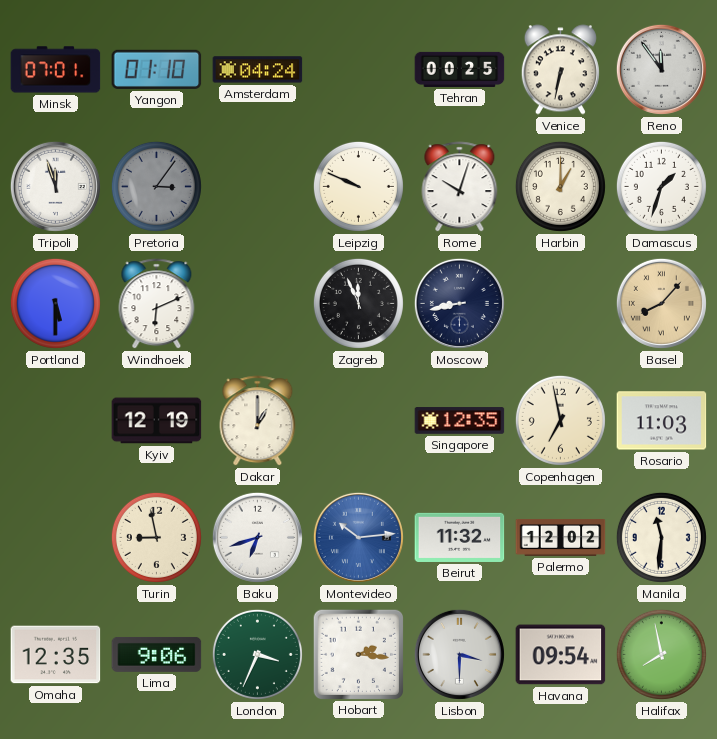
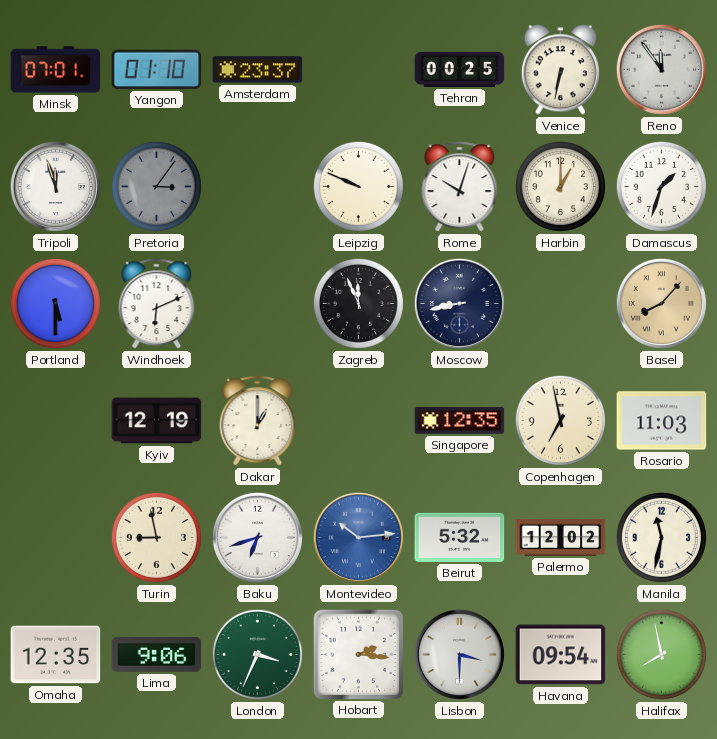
Amsterdam: 04:24 -> 23:37
Beirut: 11:32 -> 5:32
Manila: 11:31 -> 11:32
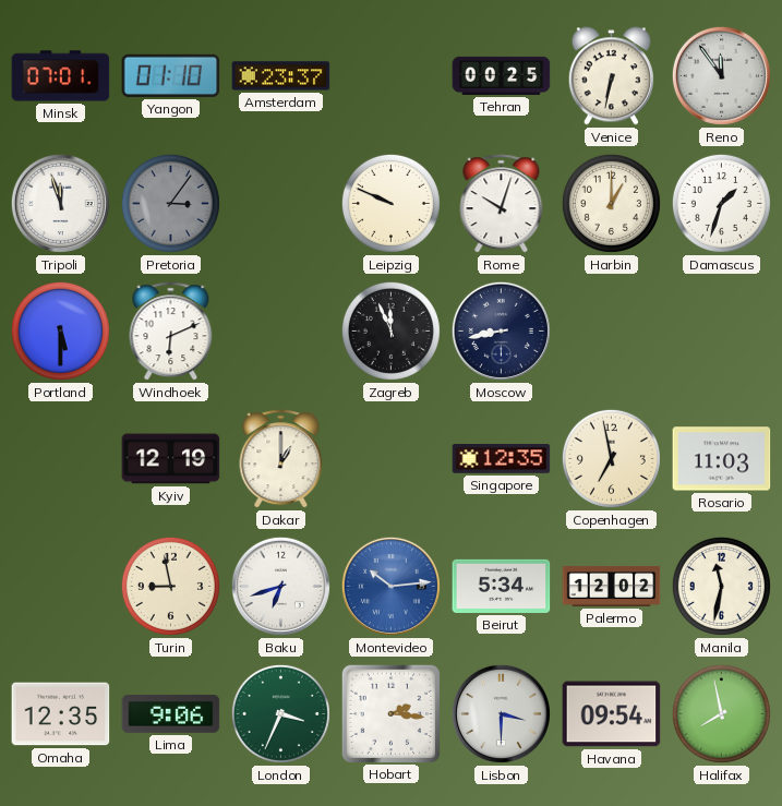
Basel: 8:07 -> none
Beirut: 5:32 -> 5:34
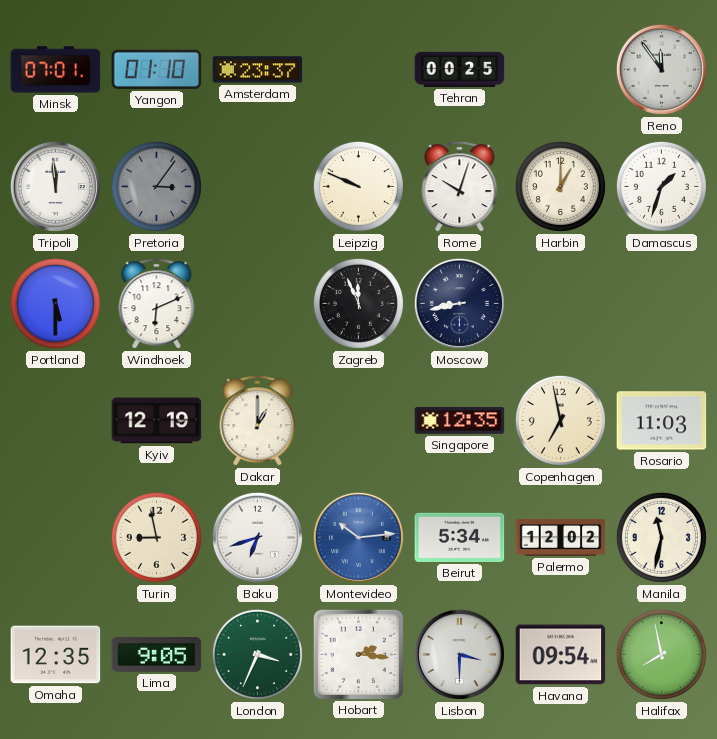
Venice: 6:32 -> none
Tripoli: 11:57 -> 11:59
Lima: 9:06 -> 9:05
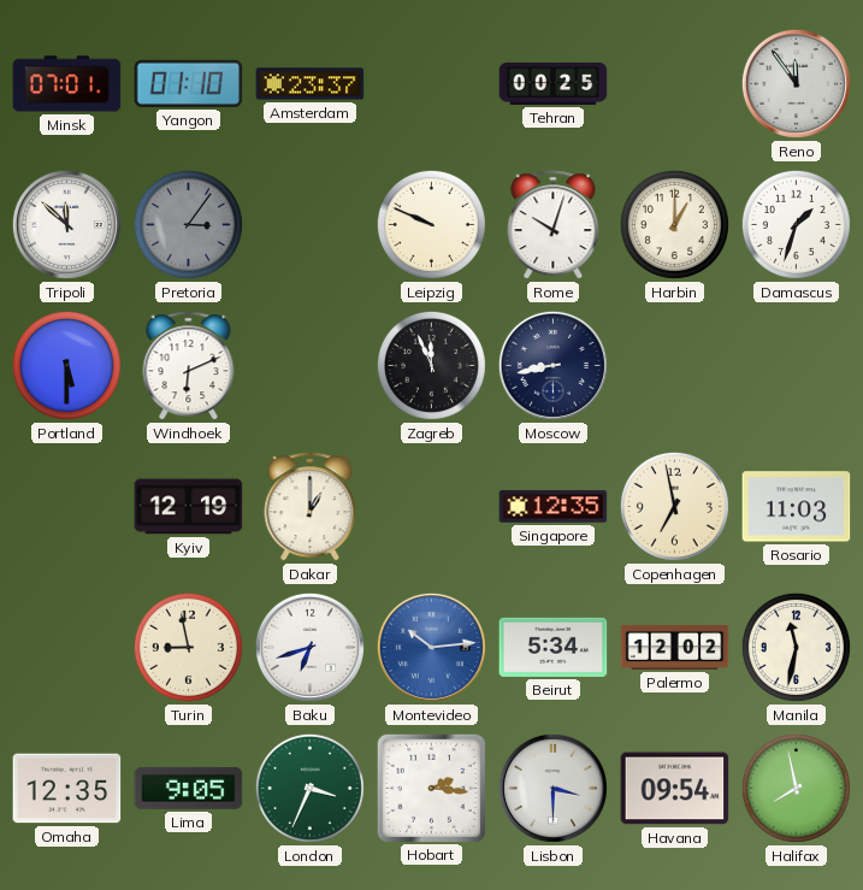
Tripoli: 11:59 -> 11:52
